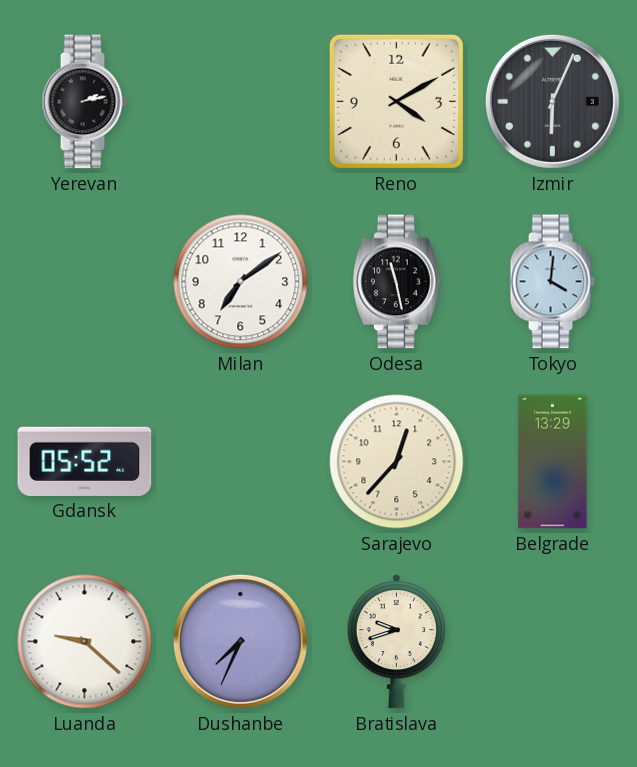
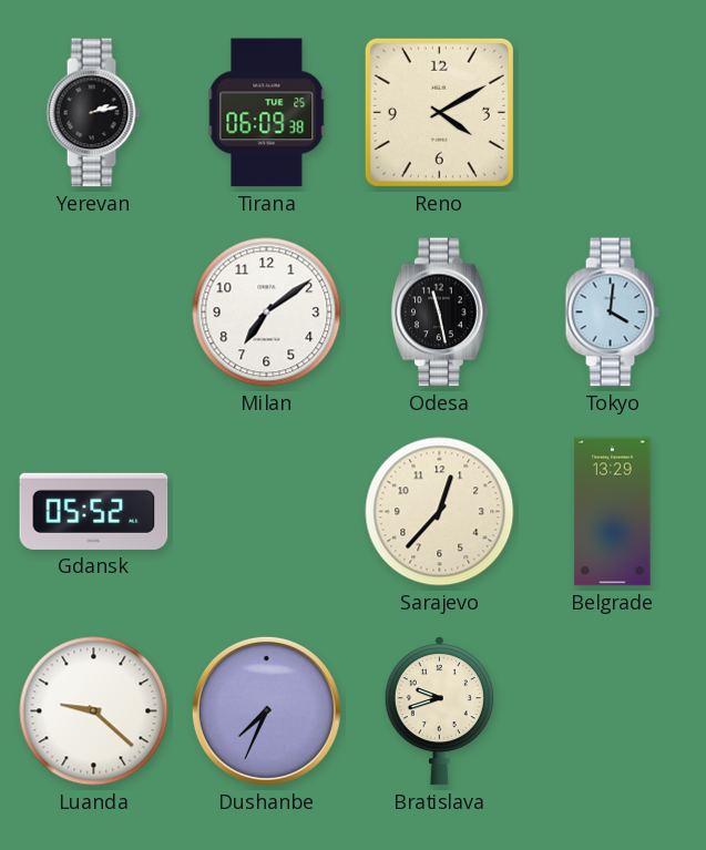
Tirana: none -> 06:09
Izmir: 6:04 -> none
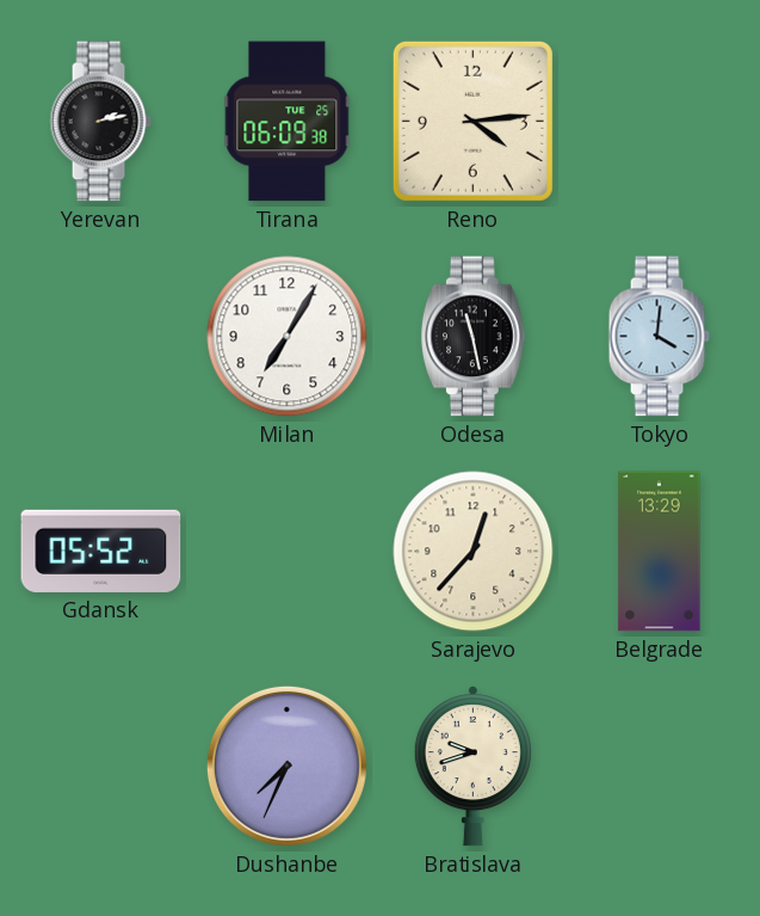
Reno: 4:10 -> 4:14
Milan: 7:09 -> 7:05
Luanda: 9:22 -> none
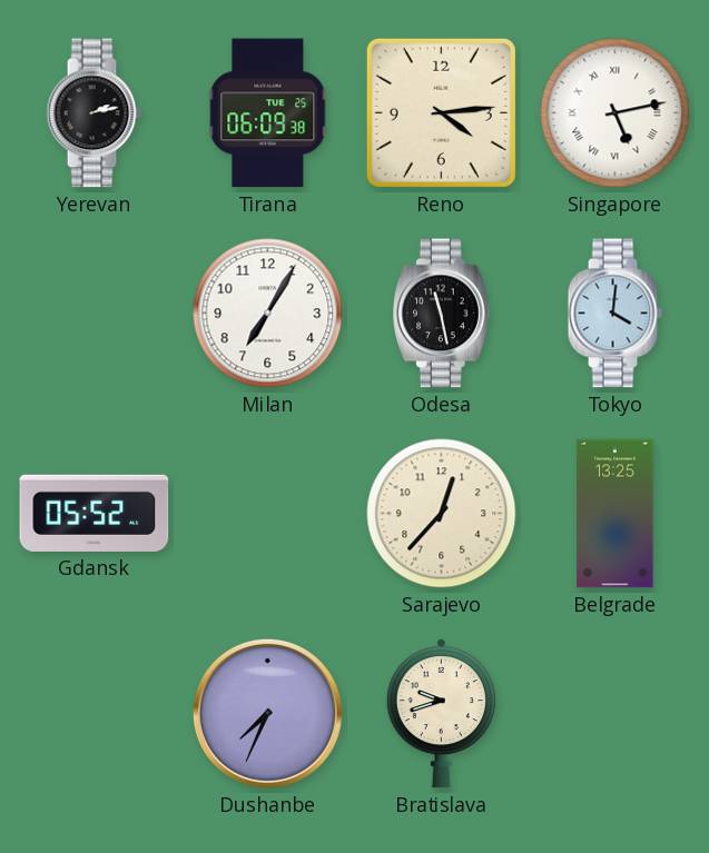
Singapore: none -> 5:13
Belgrade: 13:29 -> 13:25
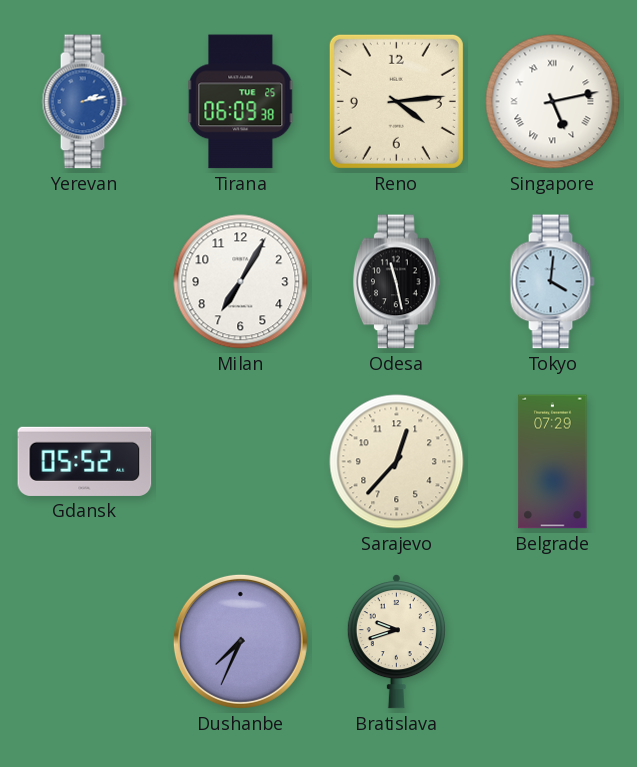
Yerevan dial: black -> blue
Belgrade: 13:25 -> 07:29
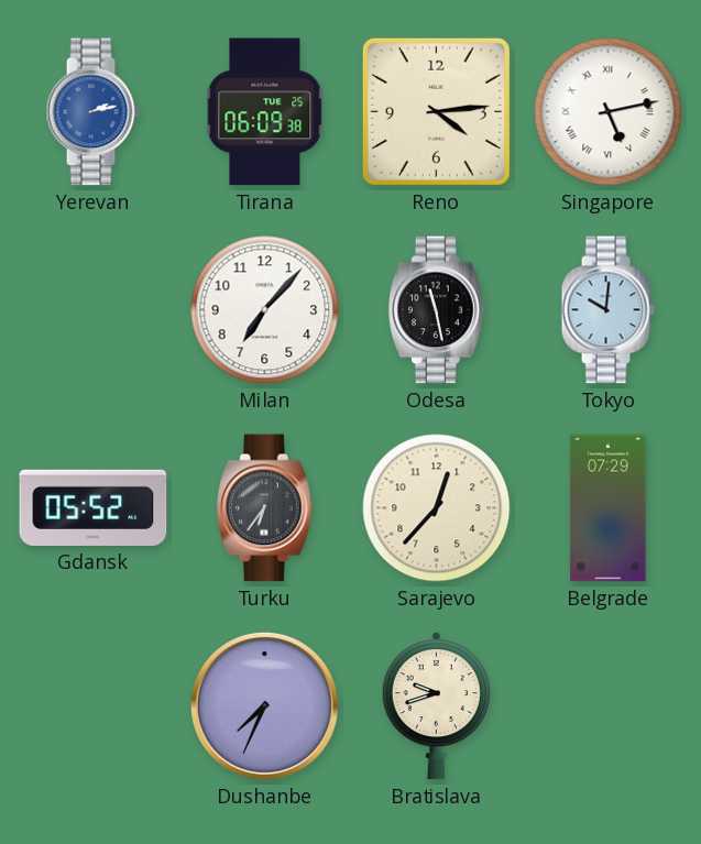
Milan: 7:05 -> 7:07
Tokyo: 4:01 -> 10:01
Turku: none -> 6:36
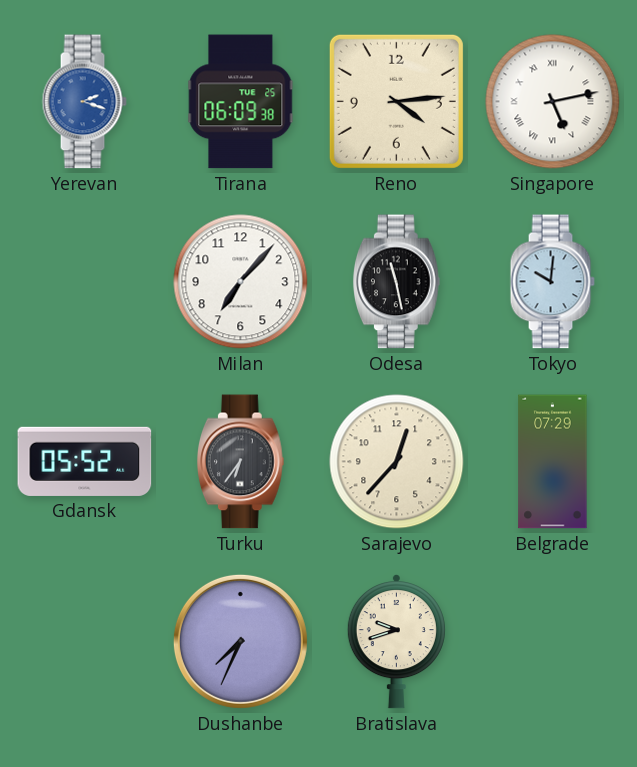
Yerevan: 2:13 -> 2:18
